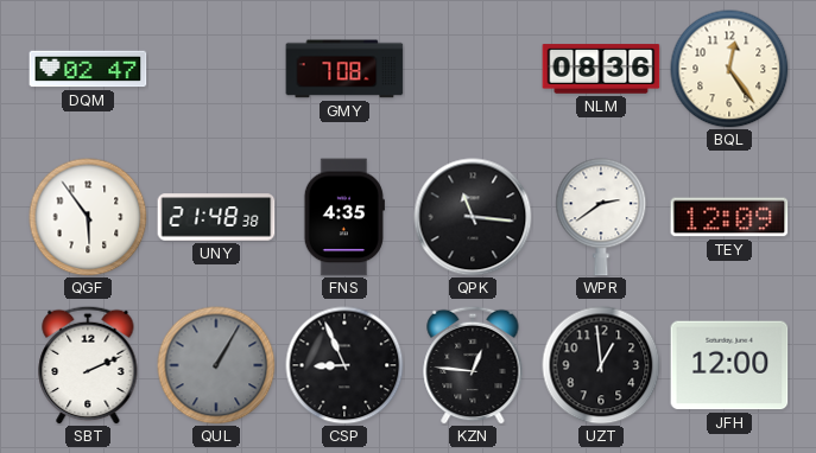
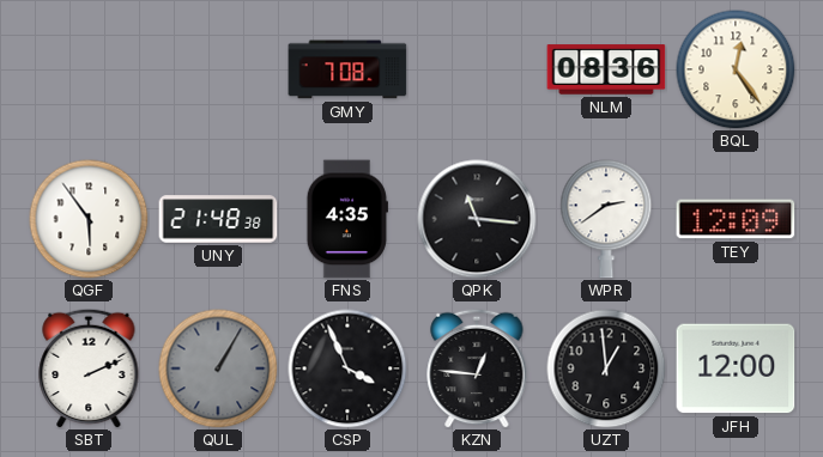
DQM: 02:47 -> none
CSP: 8:56 -> 3:56
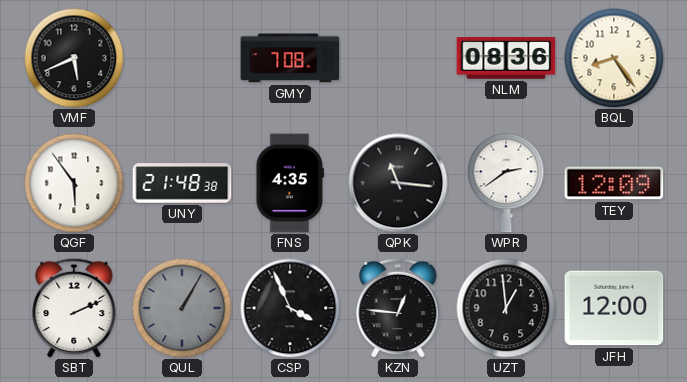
VMF: none -> 5:41
BQL: 12:24 -> 8:24
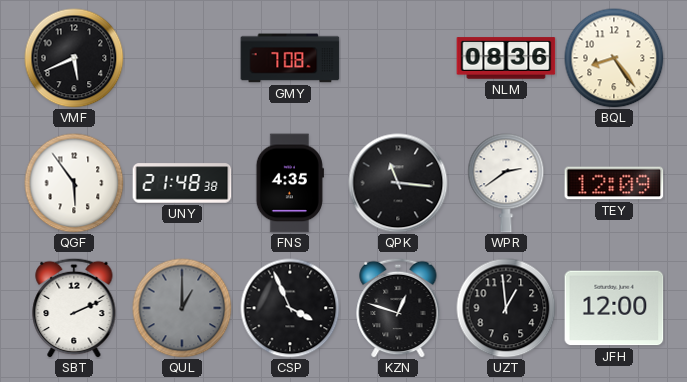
QUL: 1:05 -> 1:00
KZN: 12:46 -> 12:48
